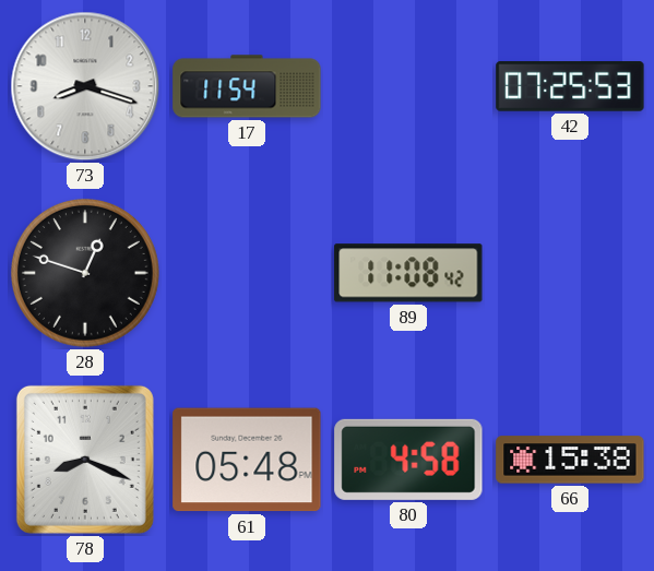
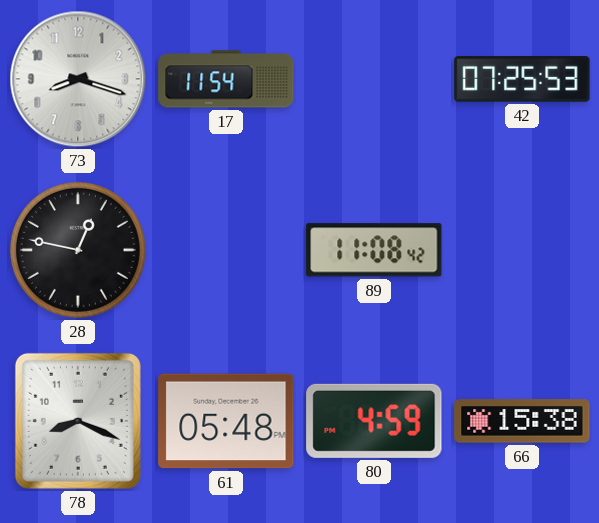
28: 12:48 -> 12:47
80: 4:58 -> 4:59
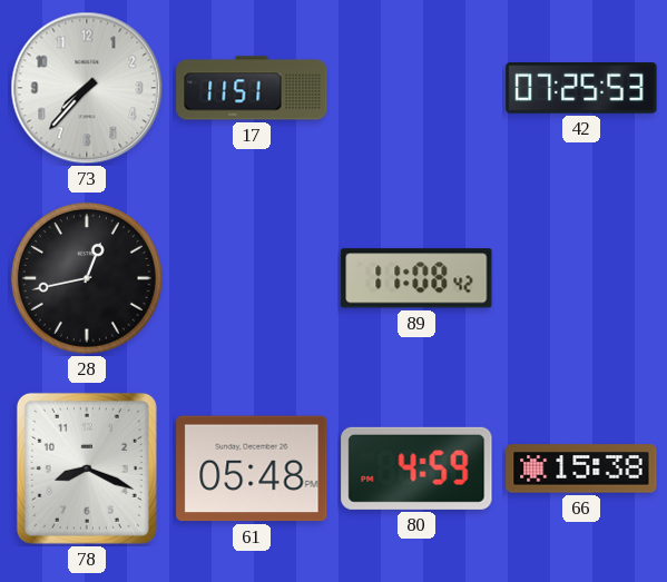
73: 8:18 -> 7:37
17: 11:54 -> 11:51
28: 12:47 -> 12:43
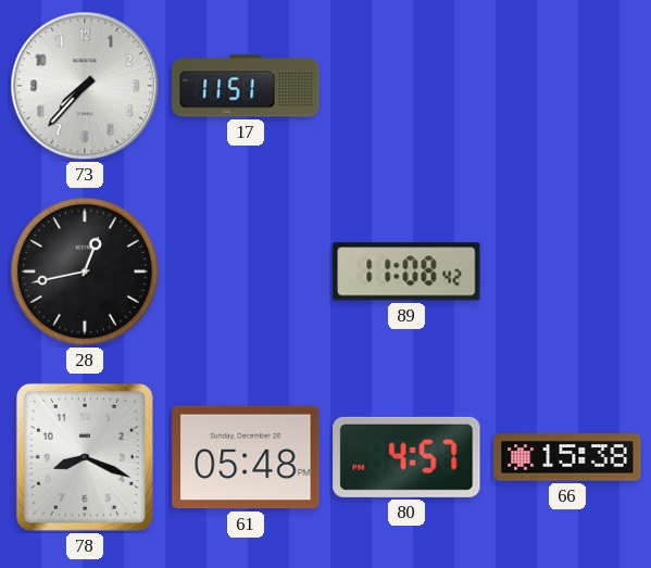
42: 07:25 -> none
80: 4:59 -> 4:57
